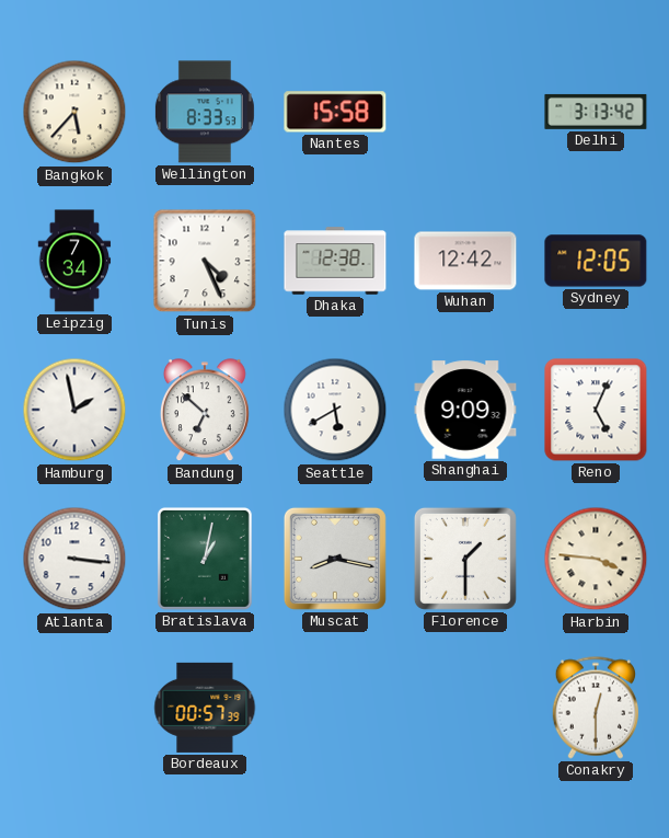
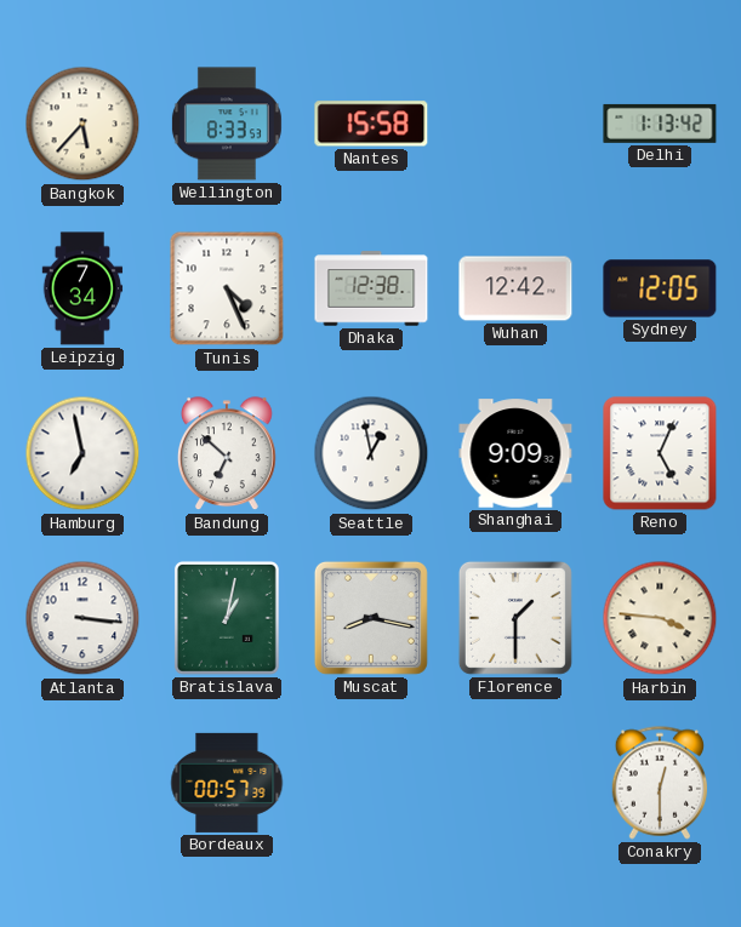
Delhi: 3:13 -> 1:13
Hamburg: 1:58 -> 6:58
Seattle: 5:40 -> 12:58
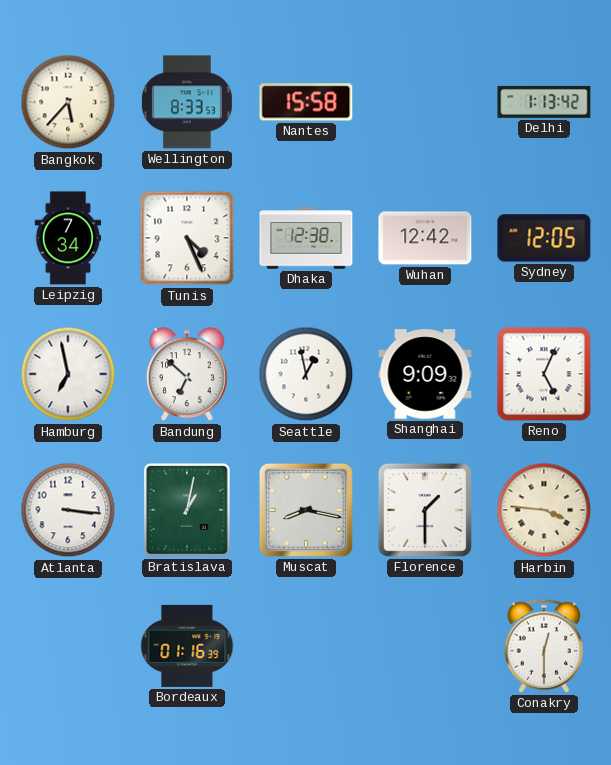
Bordeaux: 00:57 -> 01:16
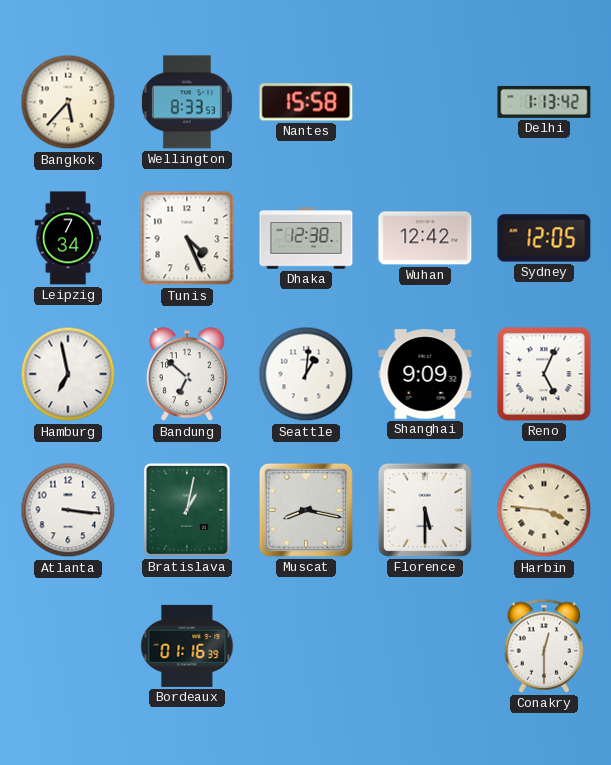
Seattle: 12:58 -> 1:01
Florence: 1:30 -> 5:30
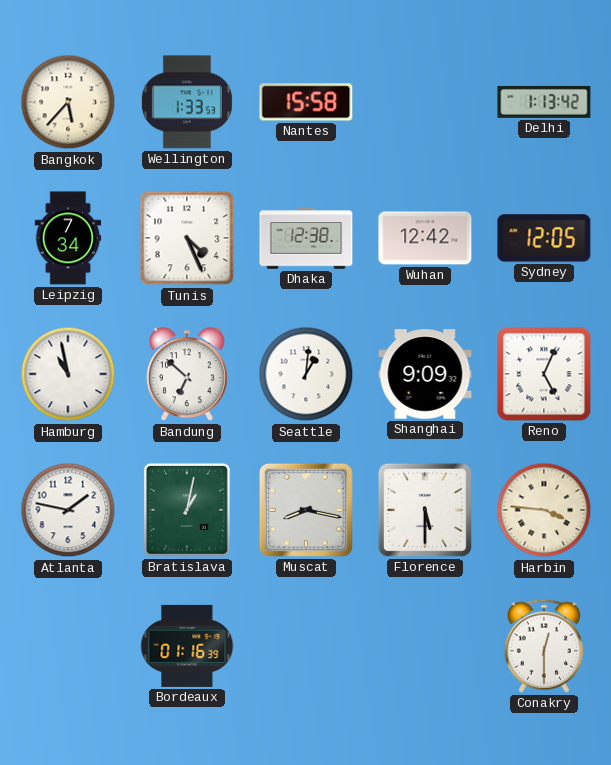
Wellington: 8:33 -> 1:33
Hamburg: 6:58 -> 10:58
Atlanta: 3:16 -> 1:47
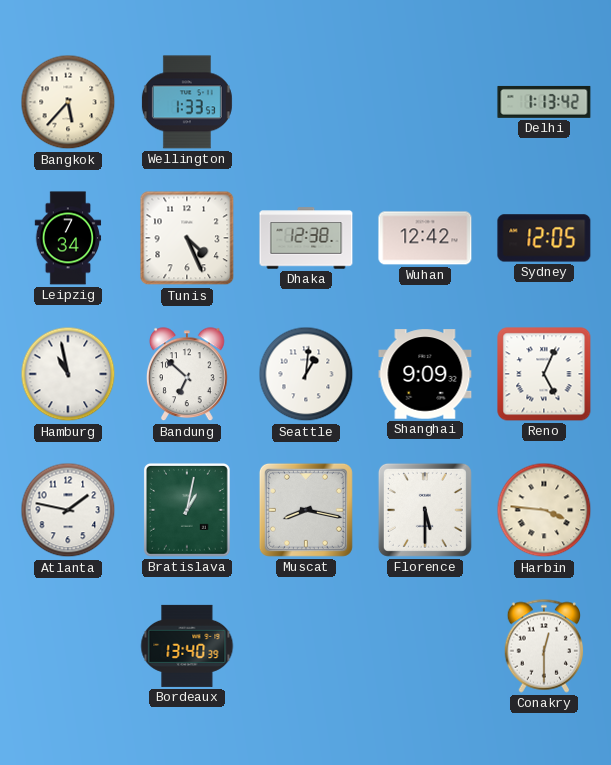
Nantes: 15:58 -> none
Bordeaux: 01:16 -> 13:40
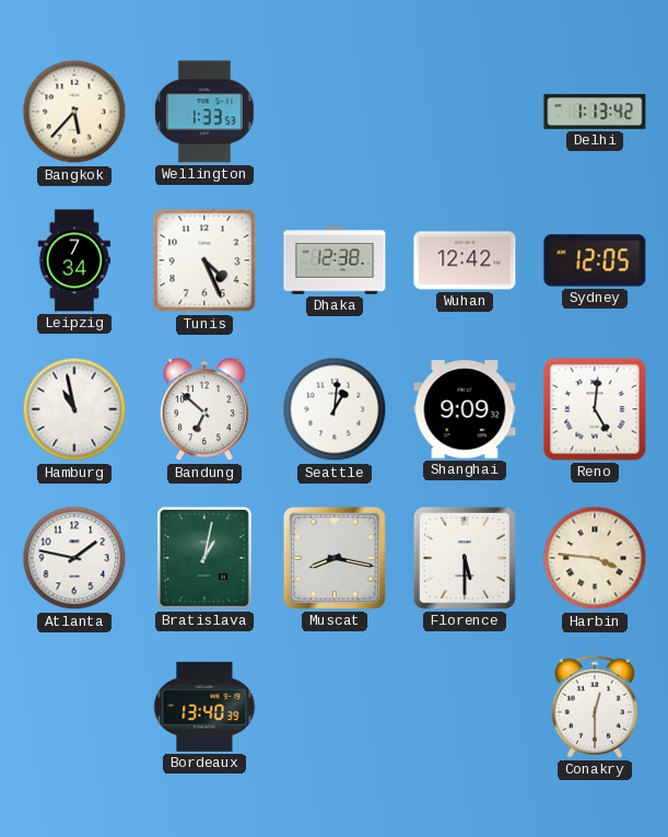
Reno: 5:04 -> 5:01
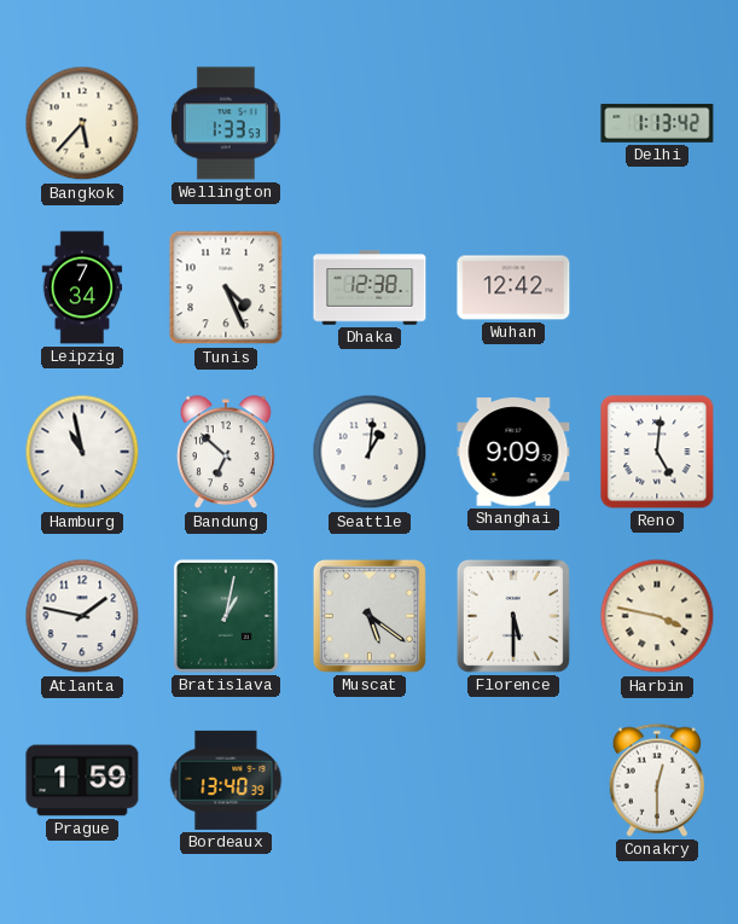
Sydney: 12:05 -> none
Muscat: 8:17 -> 5:21
Harbin: 3:46 -> 3:47
Prague: none -> 1:59
